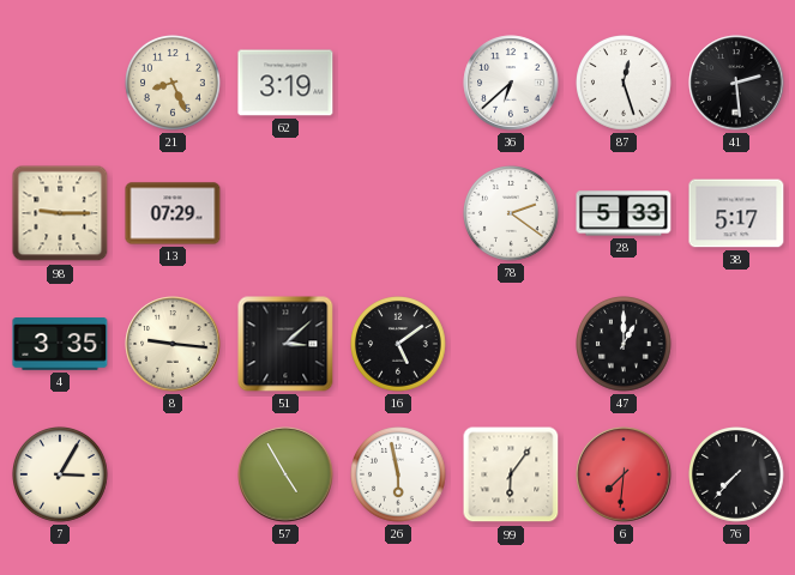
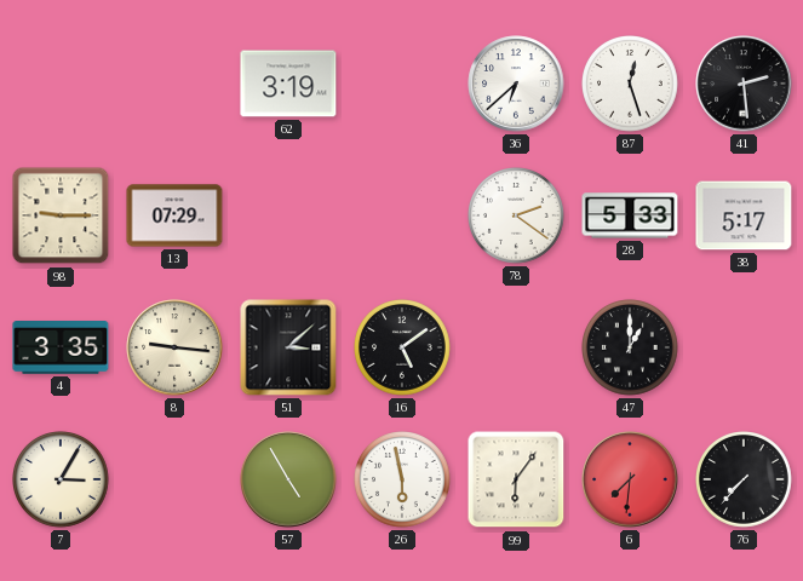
21: 8:26 -> none
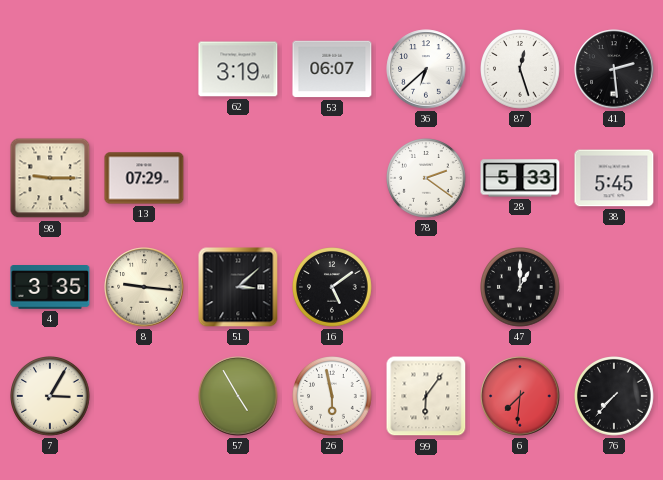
53: none -> 06:07
38: 5:17 -> 5:45
